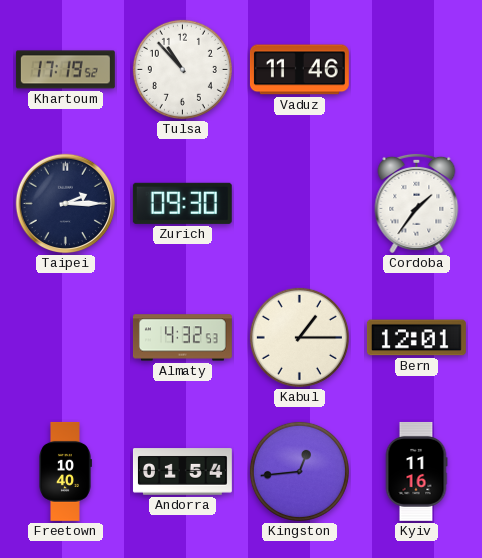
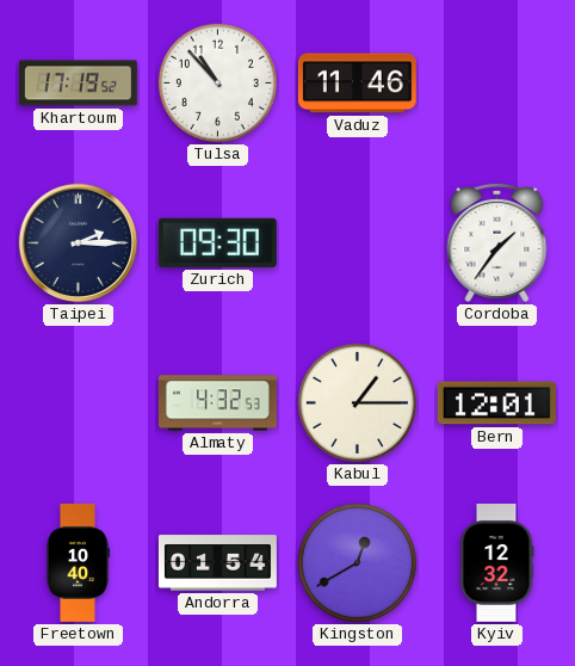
Kingston: 12:44 -> 12:40
Kyiv: 11:16 -> 12:32
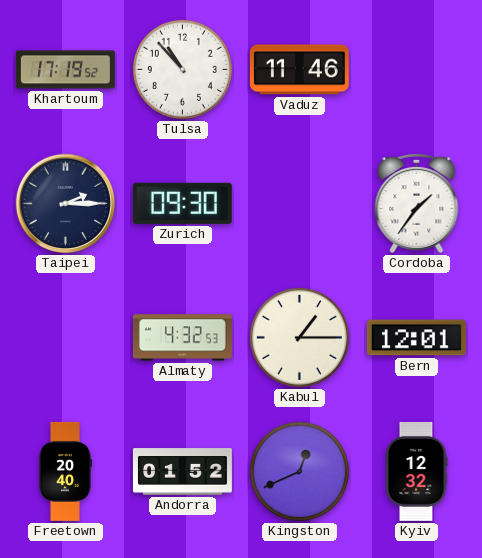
Freetown: 10:40 -> 20:40
Andorra: 01:54 -> 01:52
Kingston: 12:40 -> 12:41
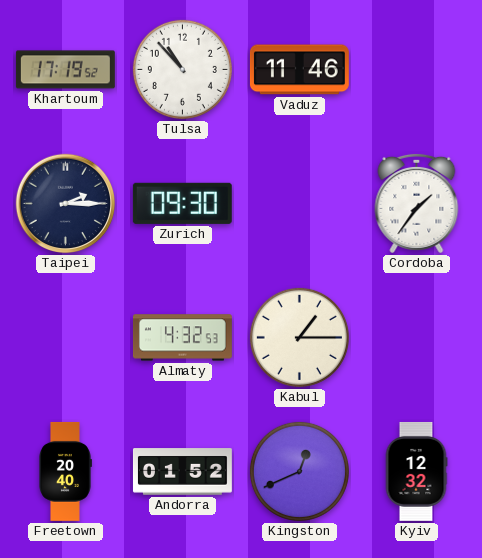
Bern: 12:01 -> none
